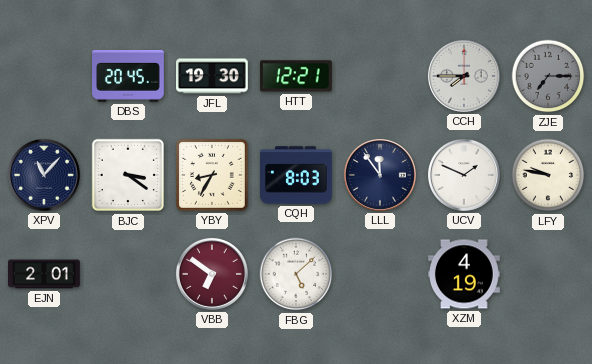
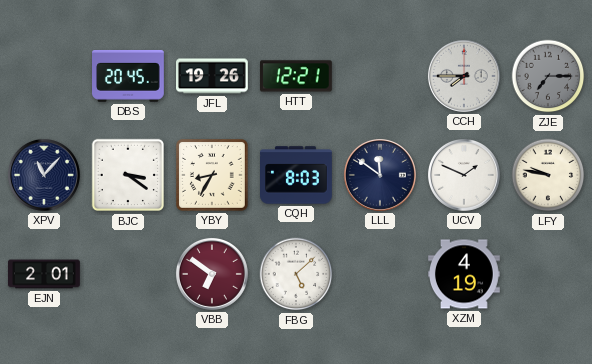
JFL: 19:30 -> 19:26
LLL: 11:54 -> 11:51
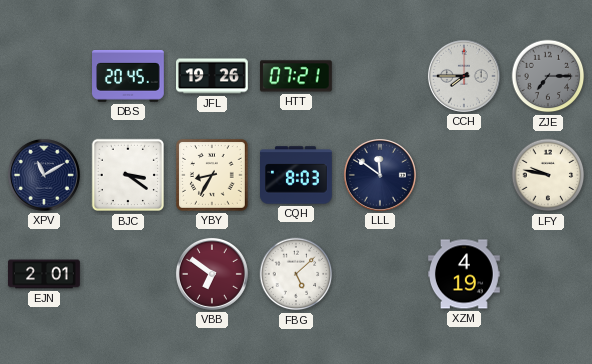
HTT: 12:21 -> 07:21
XPV: 11:07 -> 11:10
UCV: 1:49 -> none
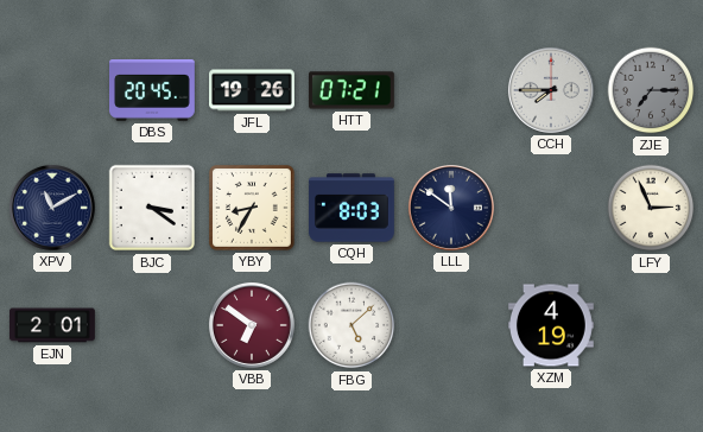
LFY: 9:47 -> 2:56
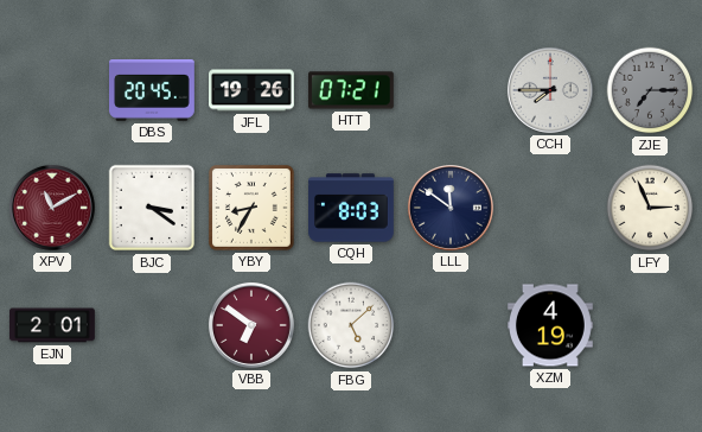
XPV dial: navy -> burgundy
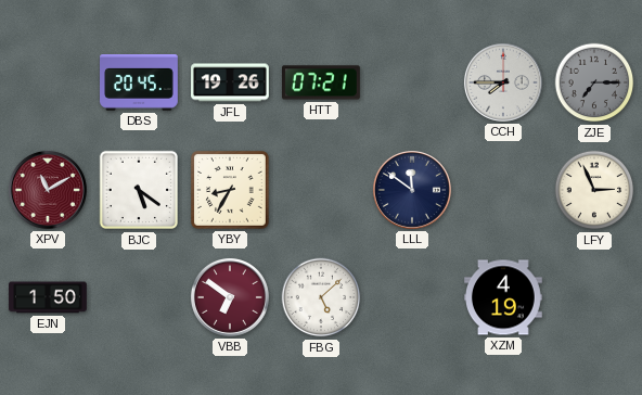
BJC: 3:21 -> 5:21
CQH: 8:03 -> none
EJN: 2:01 -> 1:50
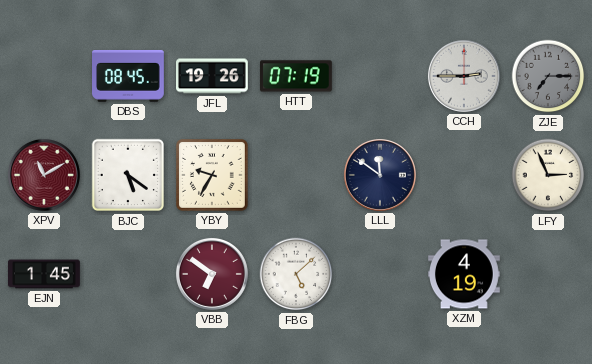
DBS: 20:45 -> 08:45
HTT: 07:21 -> 07:19
CCH: 7:45 -> 2:45
YBY: 8:35 -> 9:35
EJN: 1:50 -> 1:45
